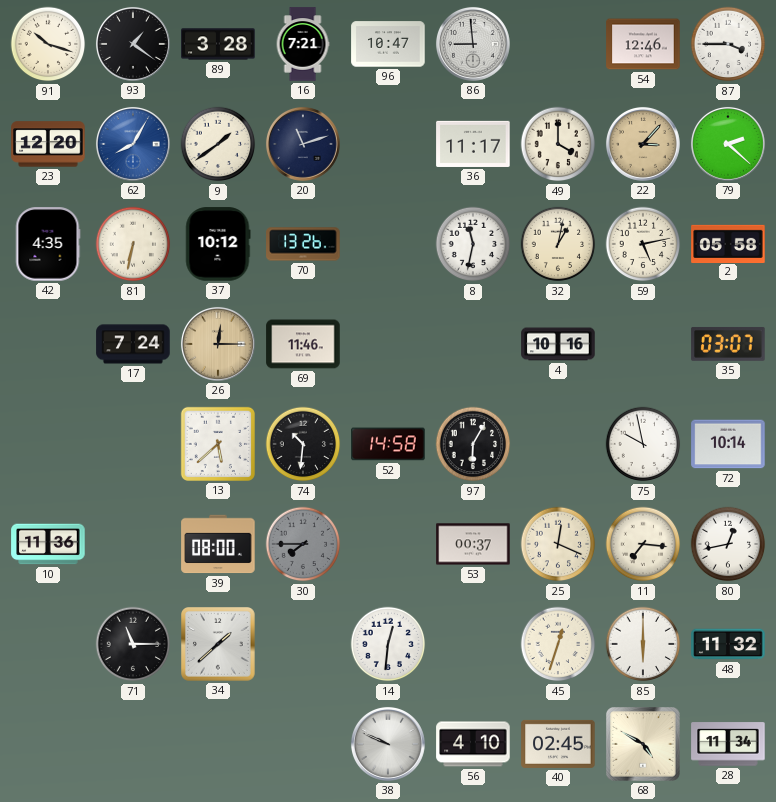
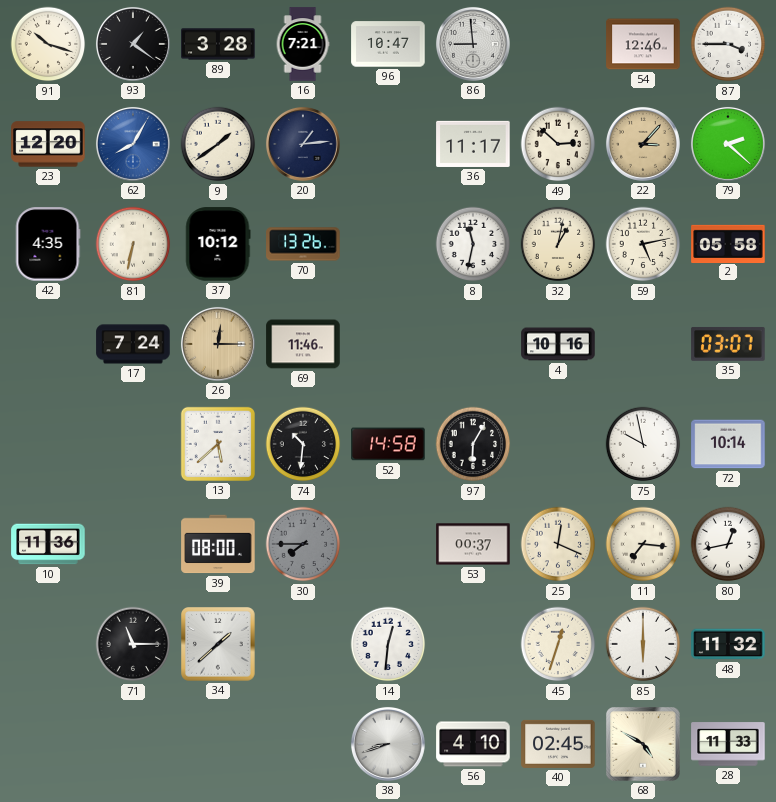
20: 11:12 -> 1:14
49: 4:00 -> 2:52
38: 9:49 -> 8:42
28: 11:34 -> 11:33
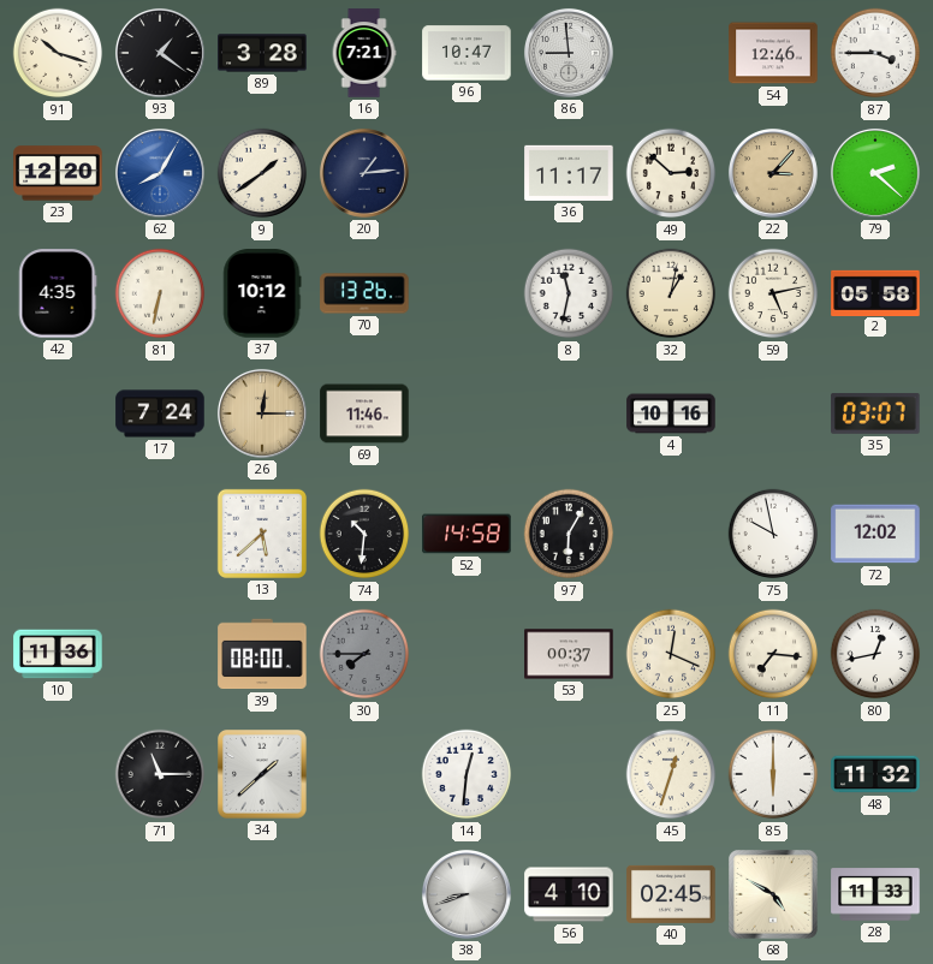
72: 10:14 -> 12:02
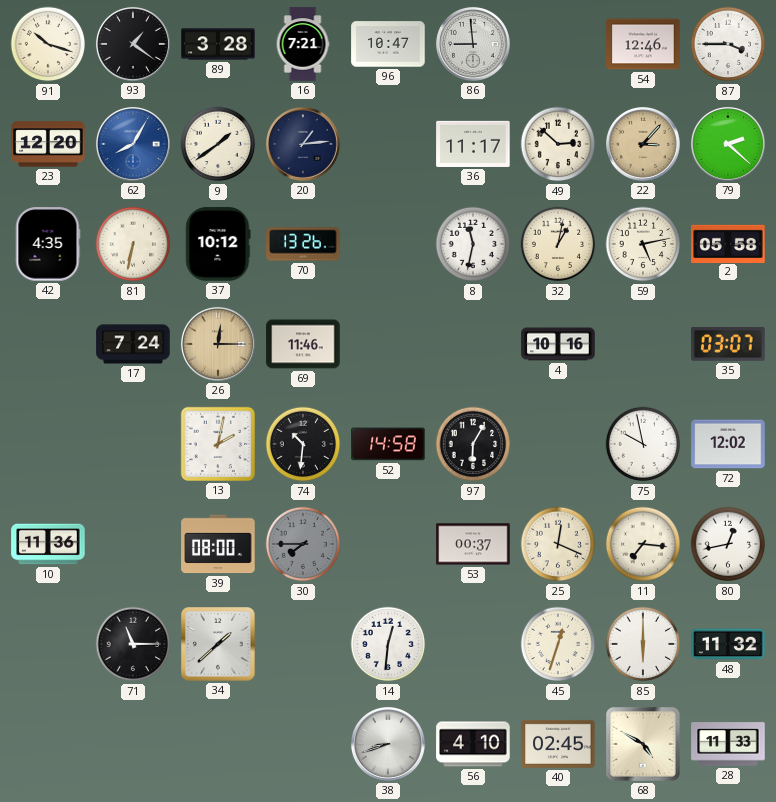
13: 5:38 -> 2:02
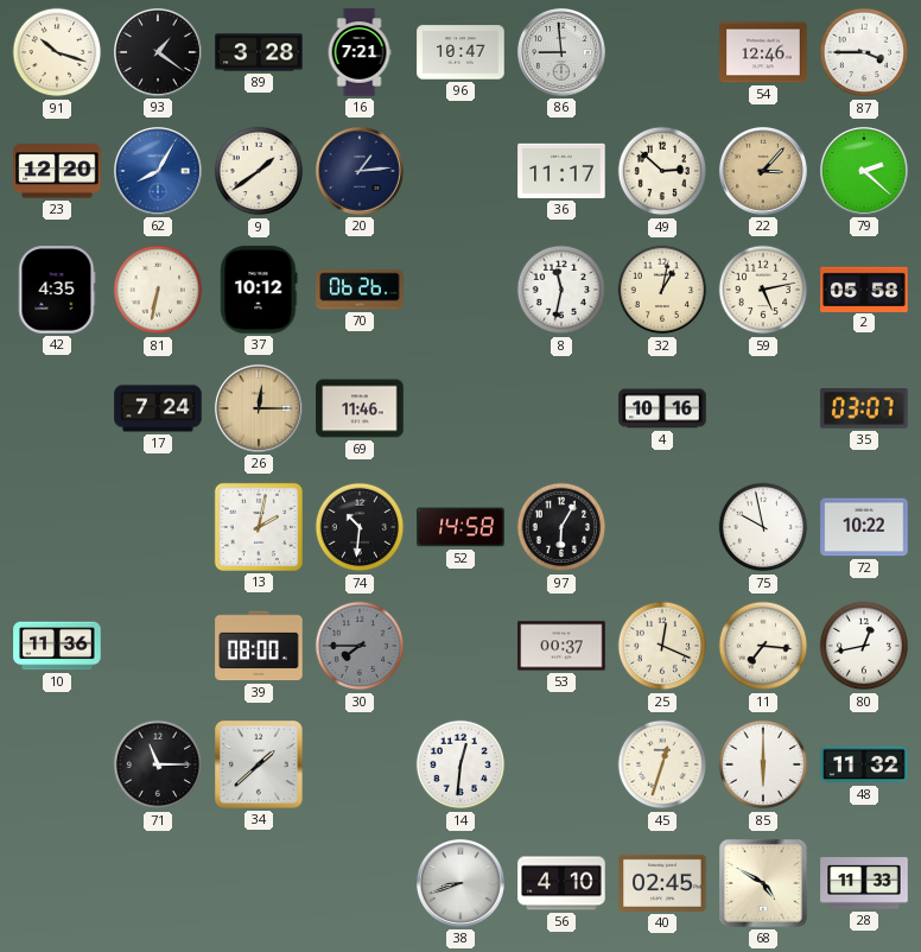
70: 13:26 -> 06:26
72: 12:02 -> 10:22
